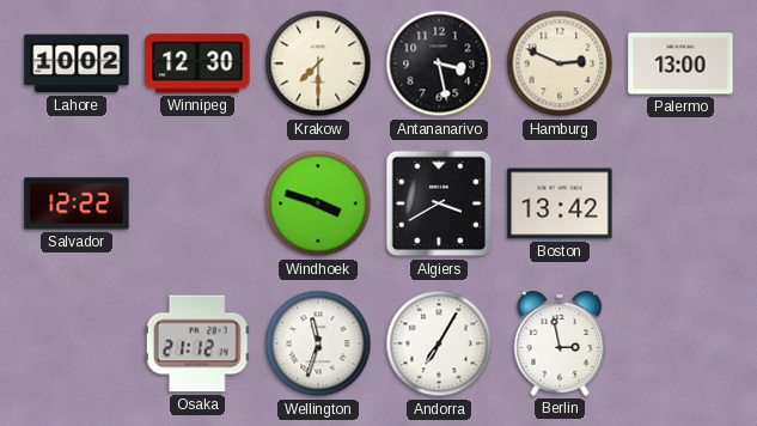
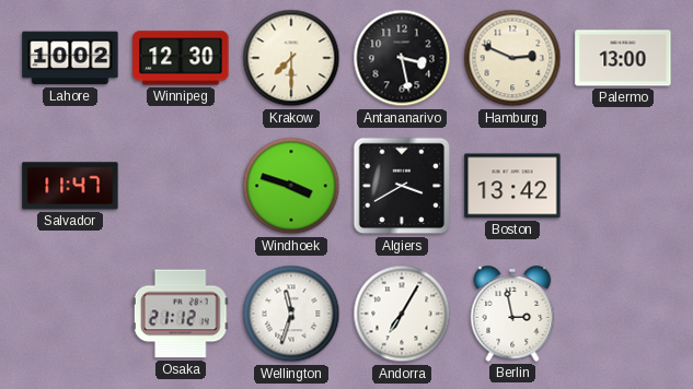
Salvador: 12:22 -> 11:47
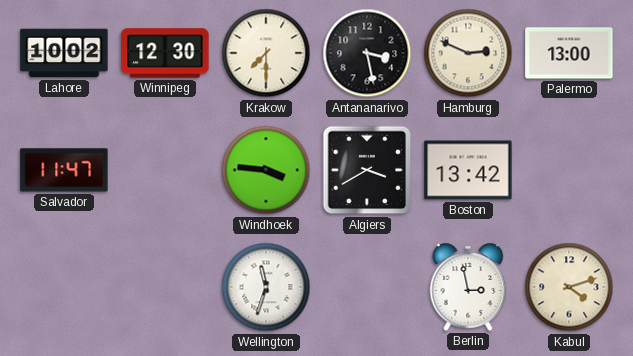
Windhoek: 3:48 -> 3:46
Osaka: 21:12 -> none
Andorra: 7:05 -> none
Kabul: none -> 4:12
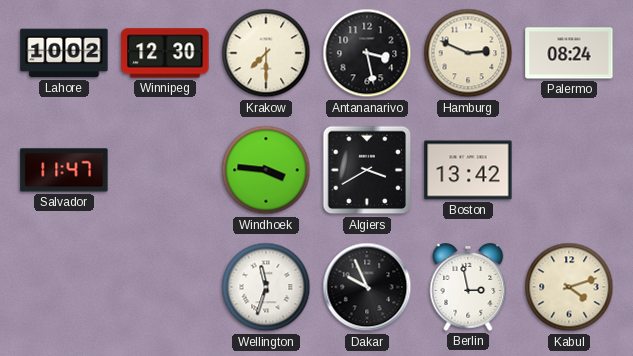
Palermo: 13:00 -> 08:24
Dakar: none -> 9:56
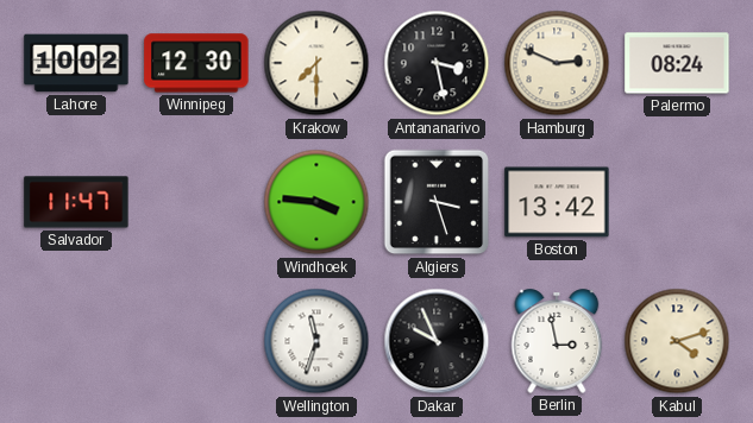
Algiers: 3:40 -> 3:27
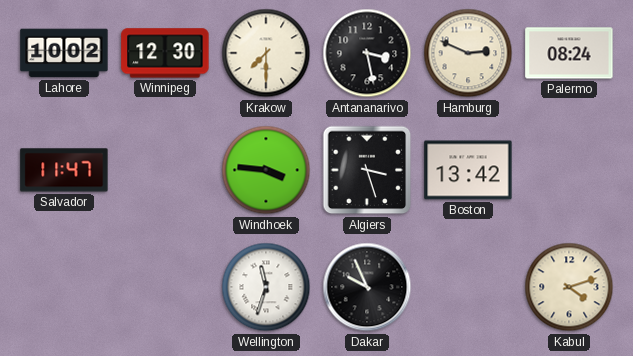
Berlin: 2:58 -> none
